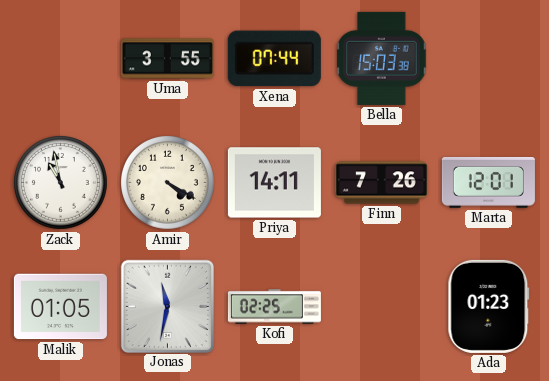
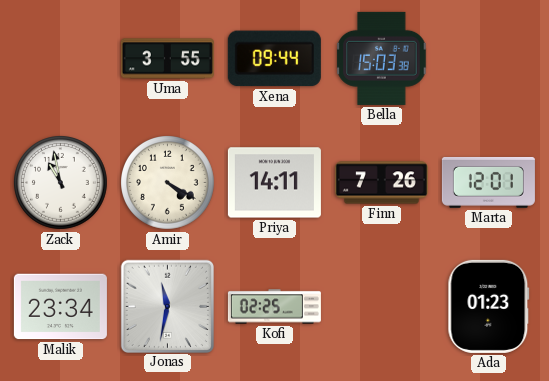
Xena: 07:44 -> 09:44
Malik: 01:05 -> 23:34
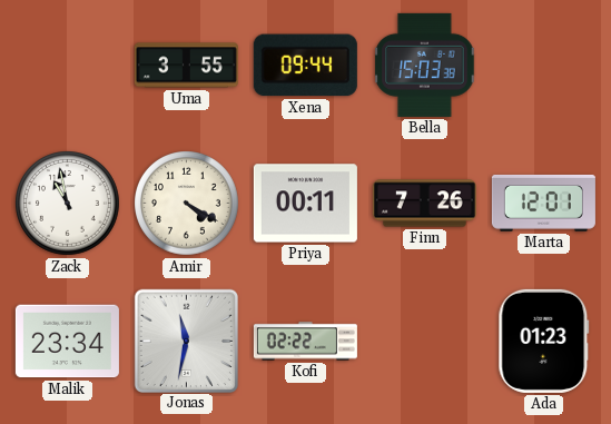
Priya: 14:11 -> 00:11
Kofi: 02:25 -> 02:22
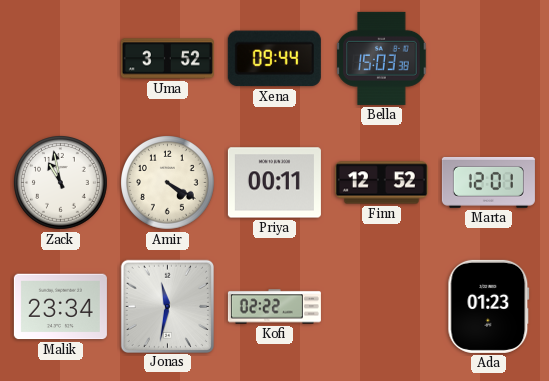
Uma: 3:55 -> 3:52
Finn: 7:26 -> 12:52
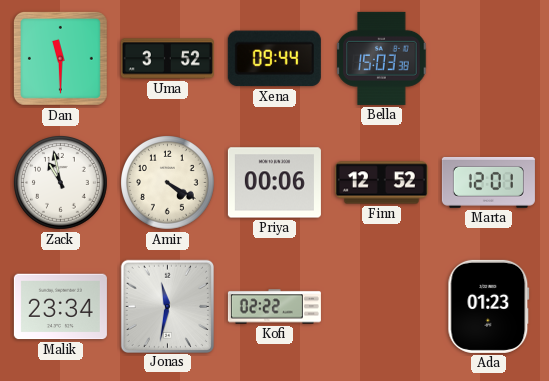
Dan: none -> 11:30
Priya: 00:11 -> 00:06
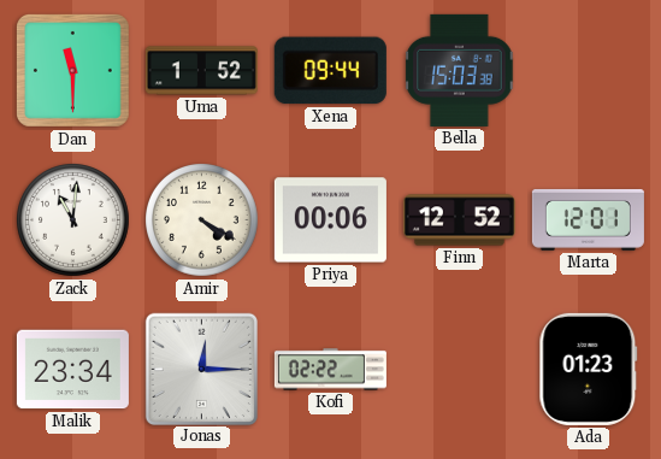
Uma: 3:52 -> 1:52
Zack: 10:58 -> 11:01
Jonas: 11:32 -> 12:15
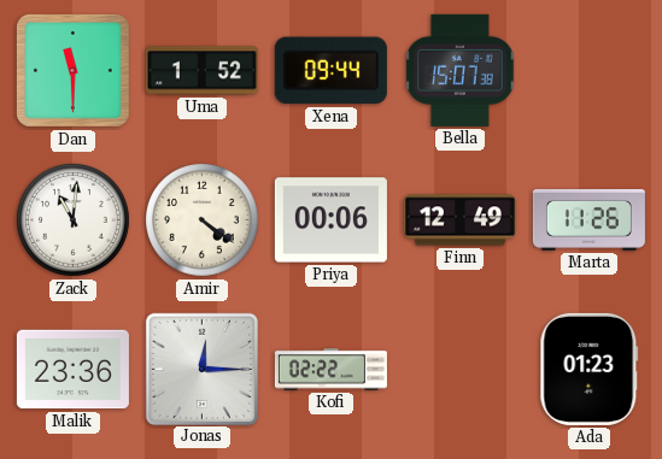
Bella: 15:03 -> 15:07
Amir: 4:20 -> 4:21
Finn: 12:52 -> 12:49
Marta: 12:01 -> 11:26
Malik: 23:34 -> 23:36
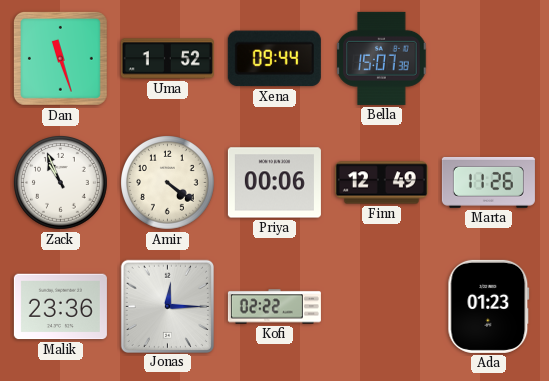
Dan: 11:30 -> 11:27
Zack: 11:01 -> 10:56
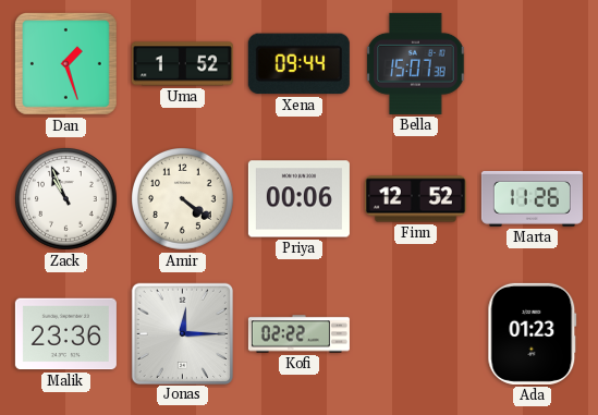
Dan: 11:27 -> 1:27
Finn: 12:49 -> 12:52
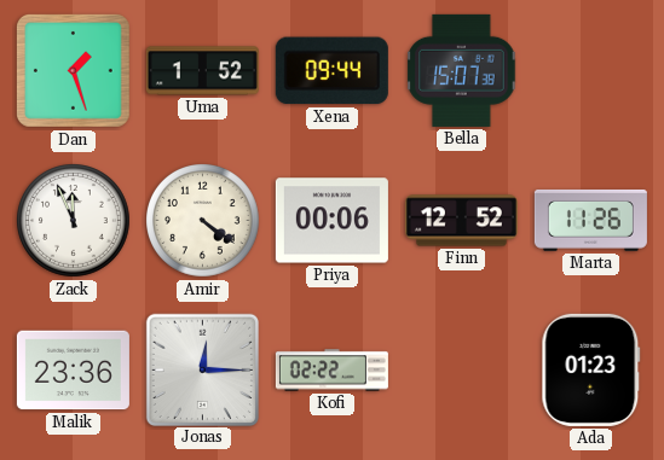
Zack: 10:56 -> 11:56
